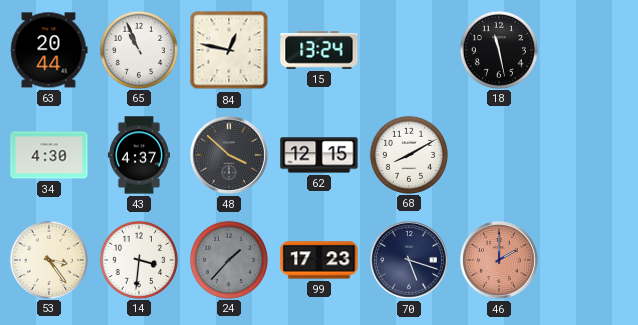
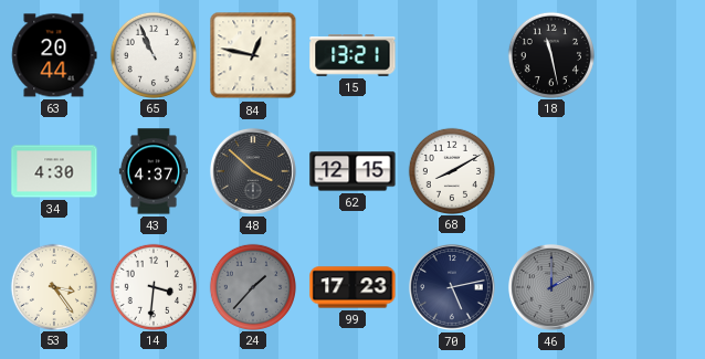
15: 13:24 -> 13:21
70: 5:18 -> 5:13
46 dial: salmon -> grey
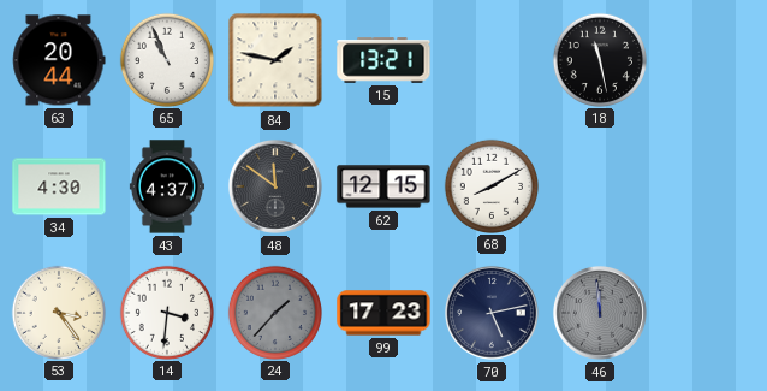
84: 12:47 -> 1:47
48: 3:52 -> 11:51
46: 2:00 -> 11:59
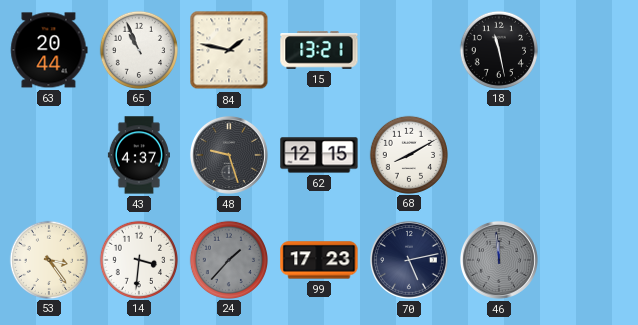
34: 4:30 -> none
48: 11:51 -> 9:27
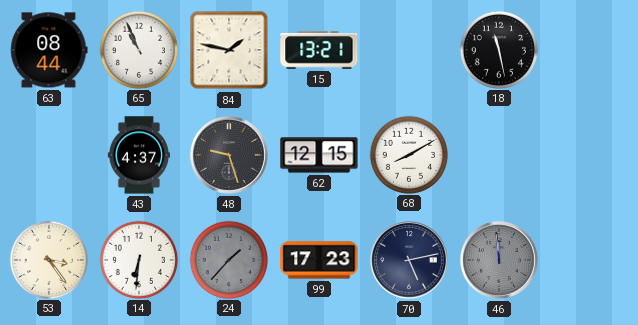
63: 20:44 -> 08:44
14: 3:31 -> 6:31
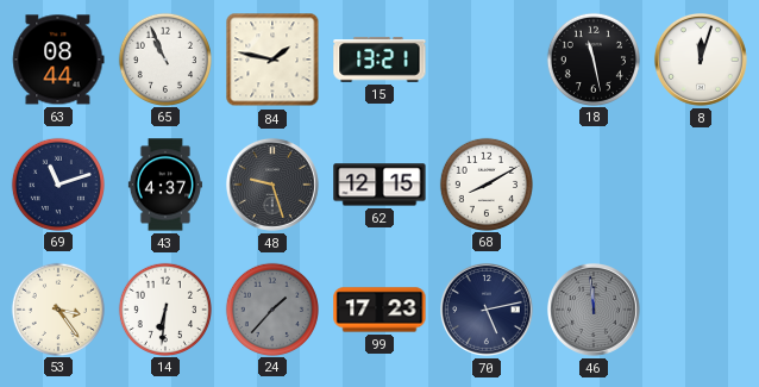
8: none -> 12:03
69: none -> 11:12
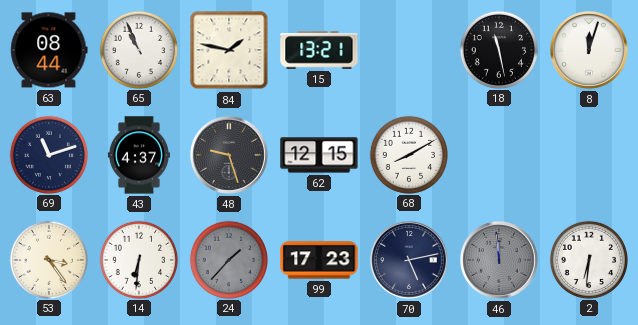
2: none -> 6:31
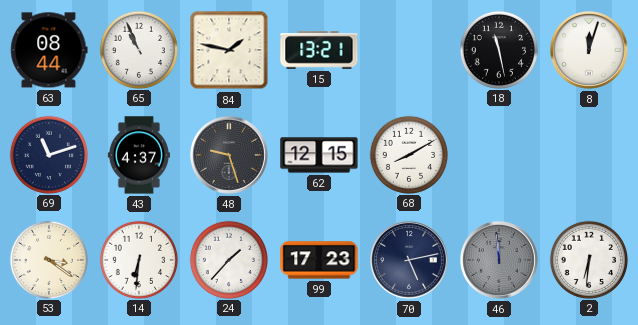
53: 3:24 -> 3:21
24 dial: grey -> white
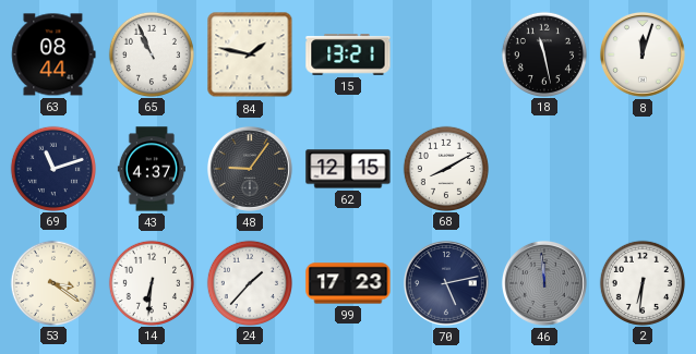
48: 9:27 -> 9:06
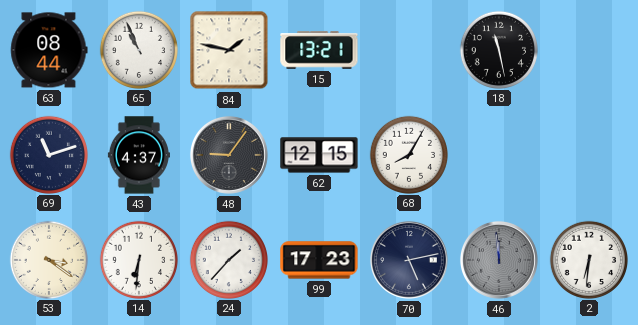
8: 12:03 -> none
68: 8:10 -> 8:05
